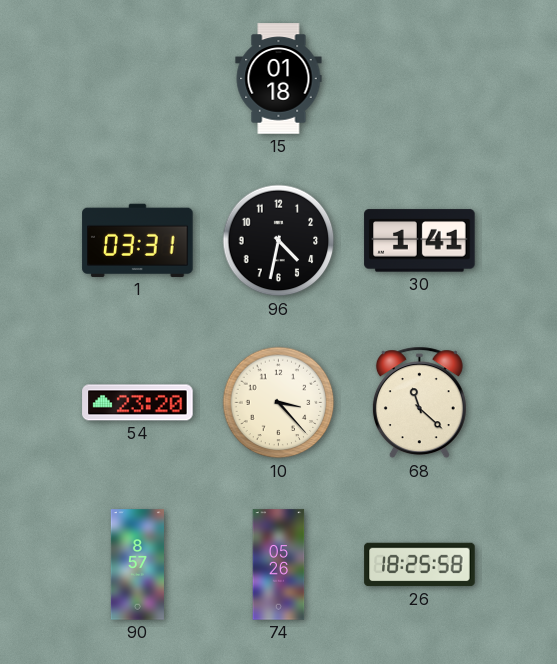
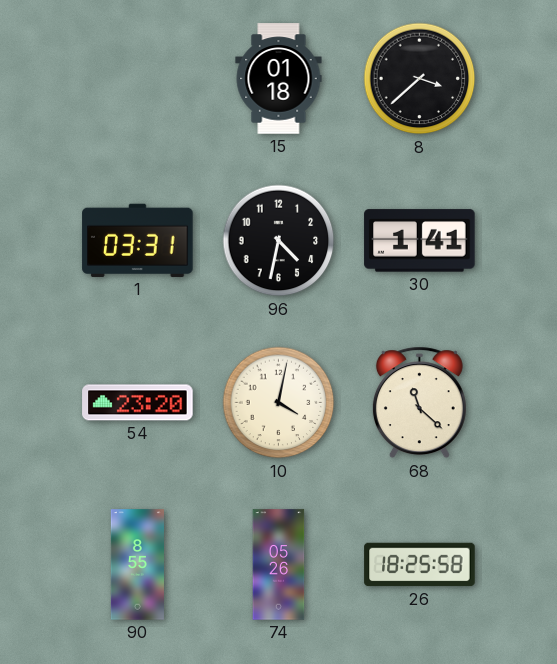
8: none -> 3:38
10: 3:23 -> 4:02
90: 8:57 -> 8:55
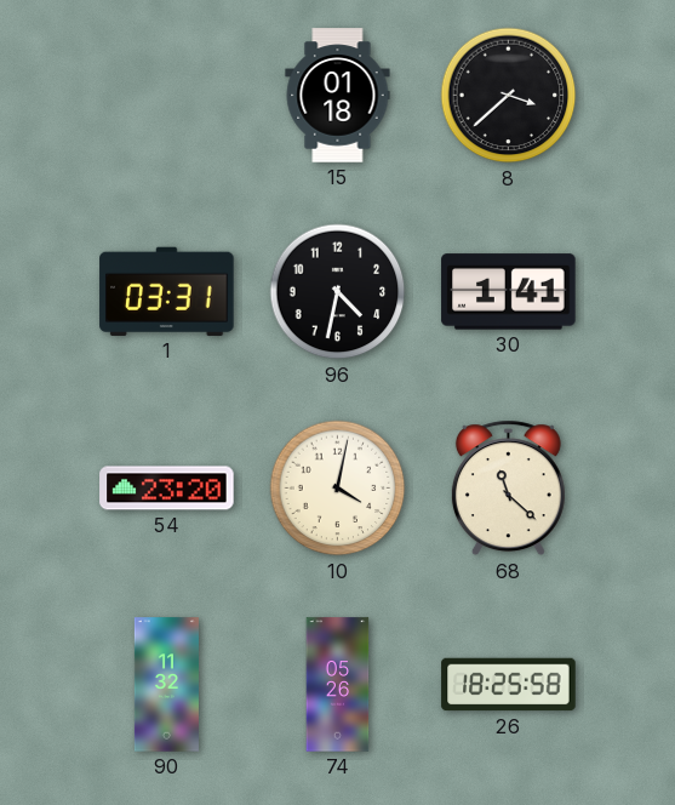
90: 8:55 -> 11:32
